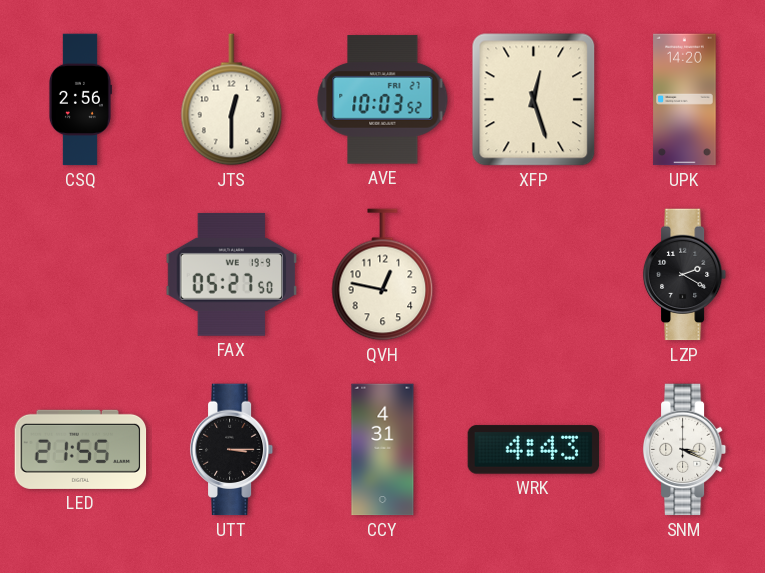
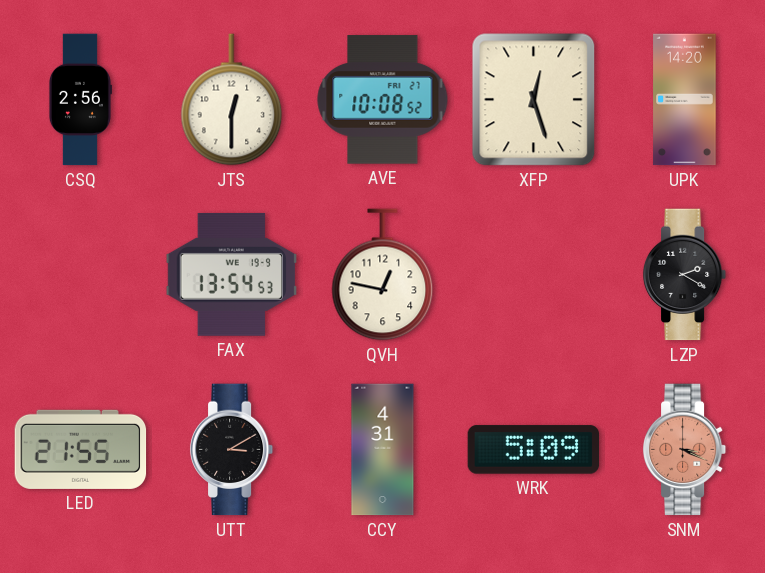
AVE: 10:03 -> 10:08
FAX: 05:27 -> 13:54
UTT: 3:15 -> 3:10
WRK: 4:43 -> 5:09
SNM dial: white -> salmon
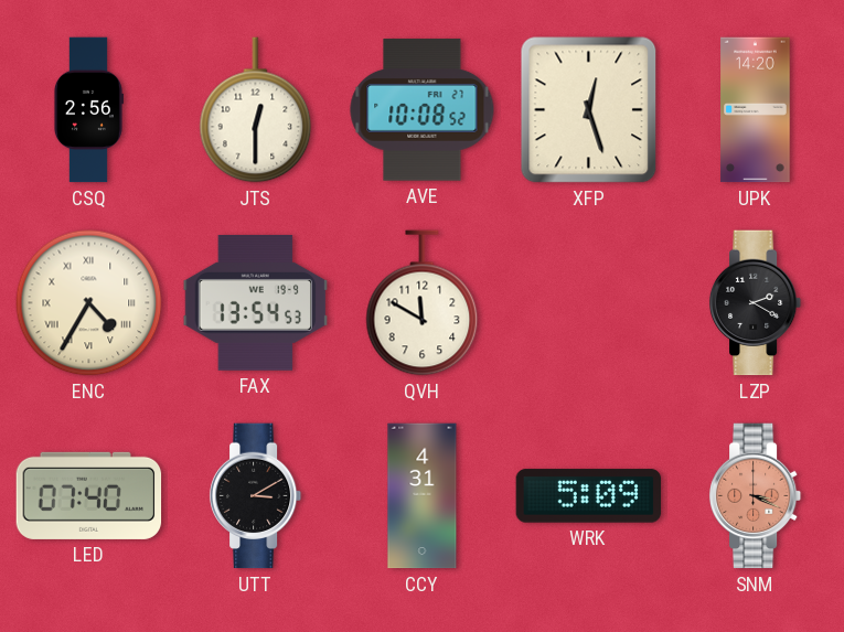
ENC: none -> 4:35
QVH: 12:47 -> 11:50
LED: 21:55 -> 07:40
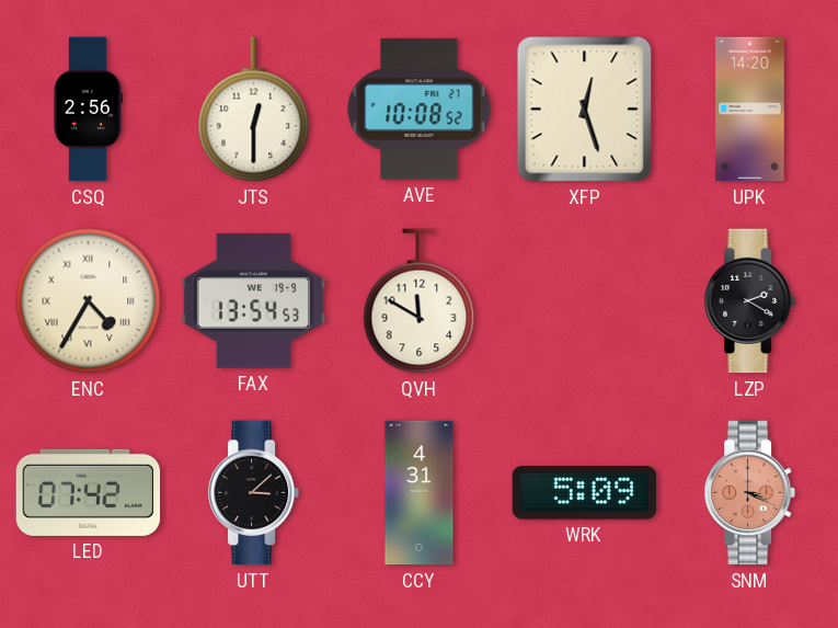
LED: 07:40 -> 07:42
UTT: 3:10 -> 3:08
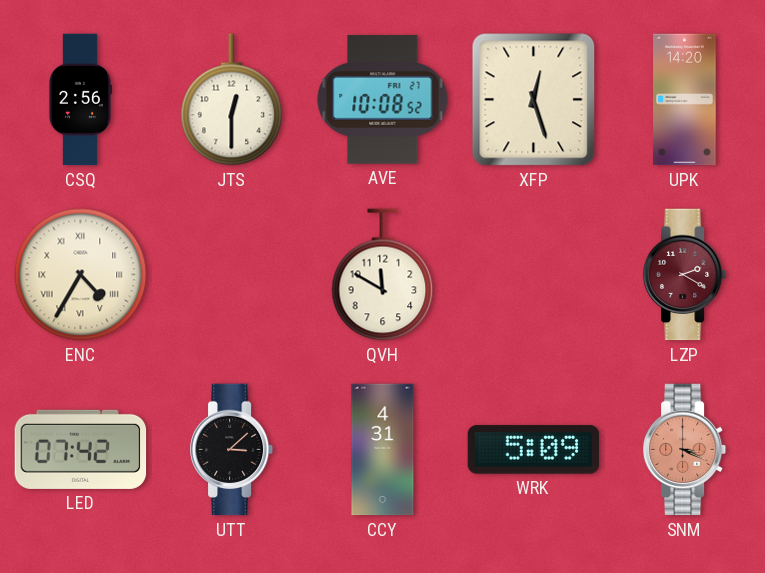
FAX: 13:54 -> none
LZP dial: black -> burgundy
